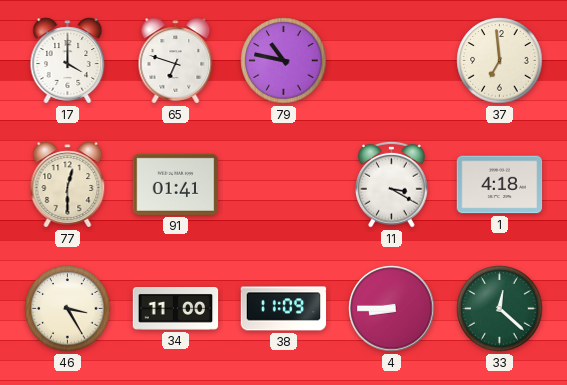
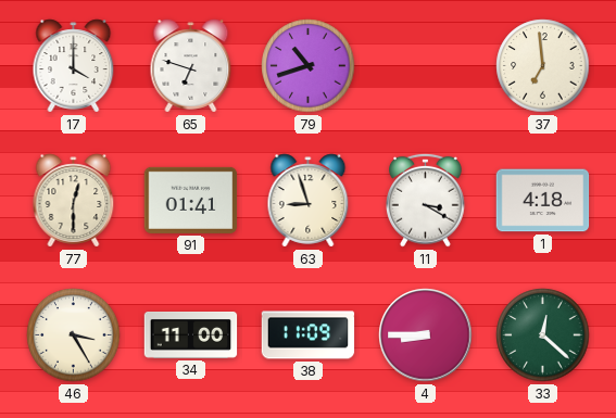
79: 10:47 -> 10:42
63: none -> 8:57
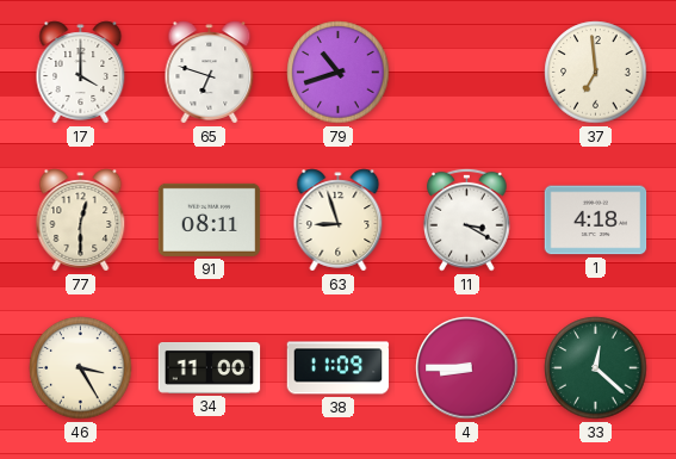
91: 01:41 -> 08:11
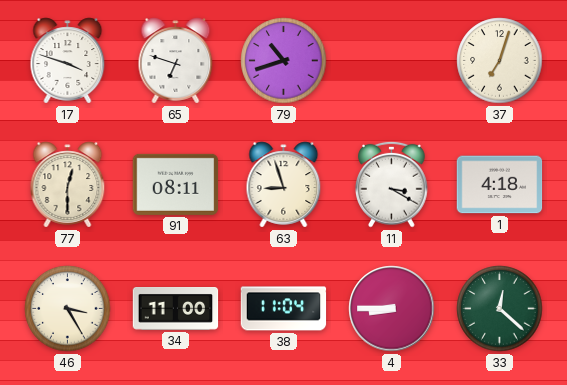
17: 4:00 -> 3:48
37: 6:59 -> 7:03
38: 11:09 -> 11:04
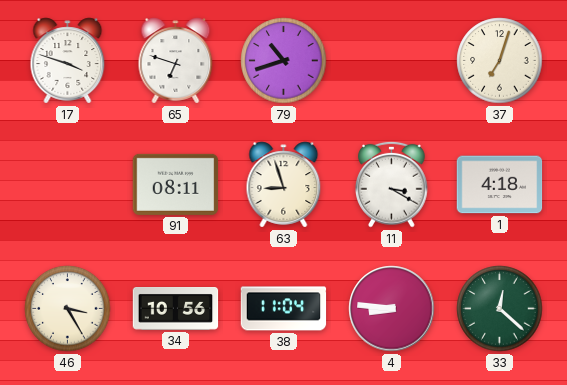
77: 12:30 -> none
34: 11:00 -> 10:56
4: 8:45 -> 8:46
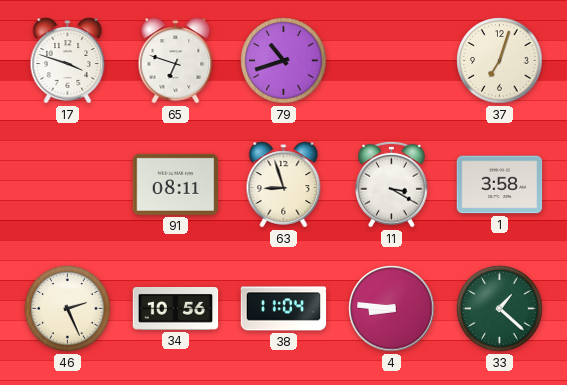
1: 4:18 -> 3:58
46: 3:25 -> 2:26
33: 12:22 -> 1:22
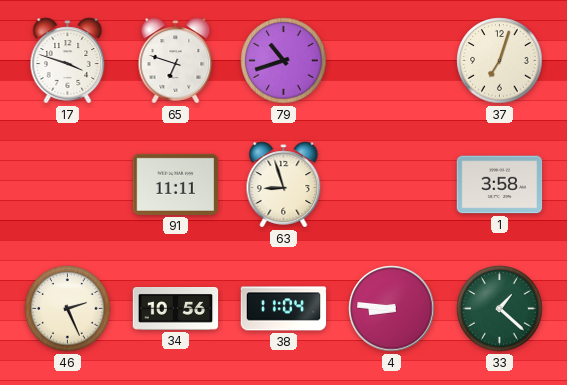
91: 08:11 -> 11:11
11: 3:20 -> none
